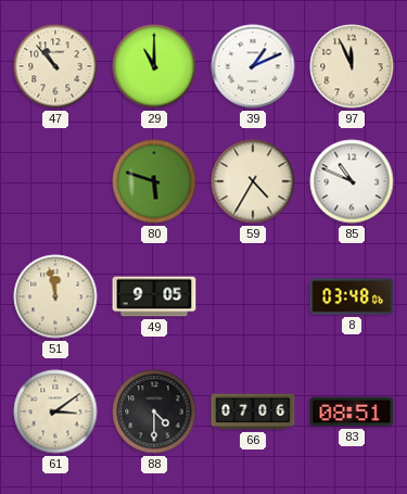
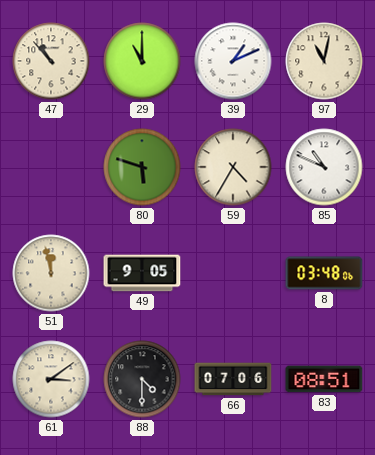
97: 11:56 -> 11:02
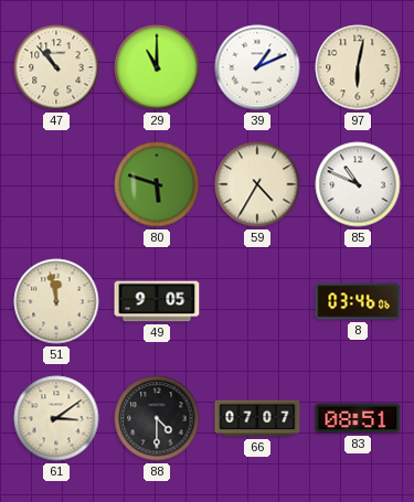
97: 11:02 -> 6:02
8: 03:48 -> 03:46
66: 07:06 -> 07:07
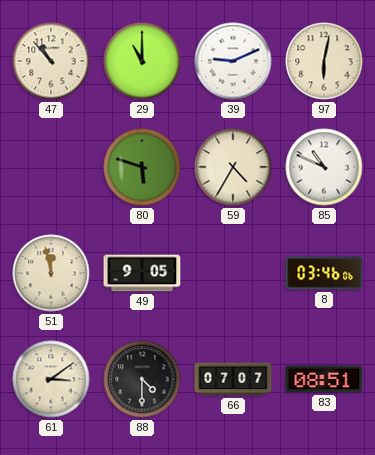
39: 1:11 -> 9:11
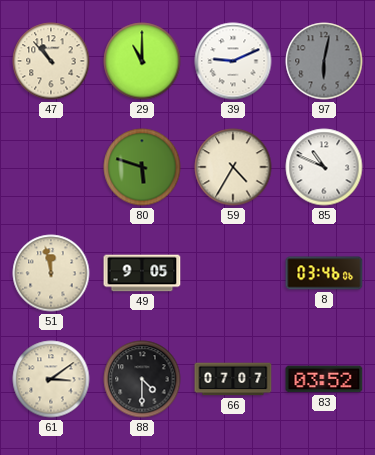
97 dial: cream -> grey
83: 08:51 -> 03:52
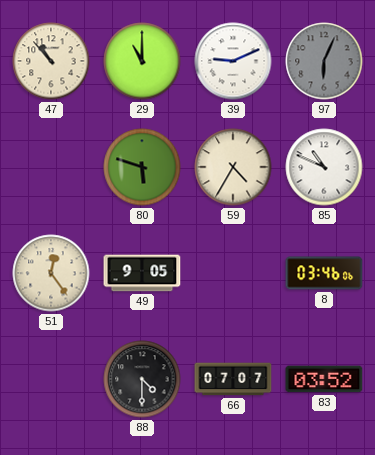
97: 6:02 -> 6:04
51: 11:58 -> 12:24
61: 3:09 -> none
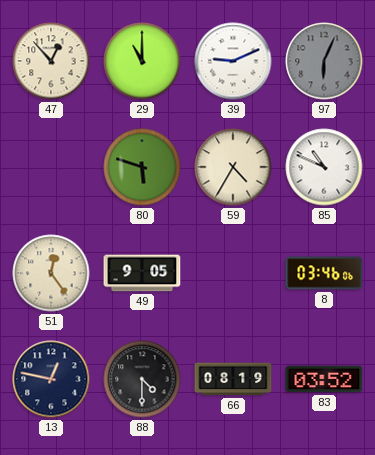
47: 10:53 -> 12:53
13: none -> 12:47
66: 07:07 -> 08:19
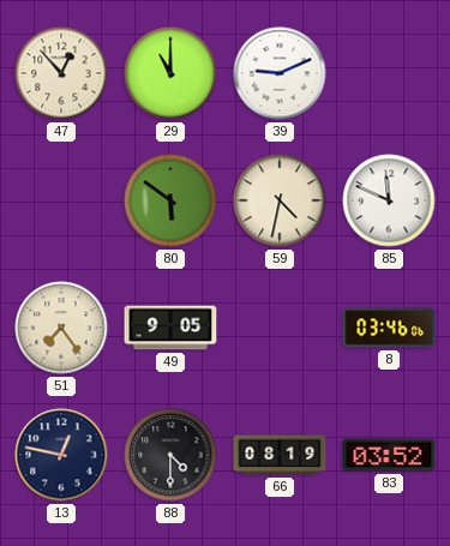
97: 6:04 -> none
80: 5:48 -> 5:51
59: 4:35 -> 4:32
85: 10:49 -> 11:49
51: 12:24 -> 7:24
